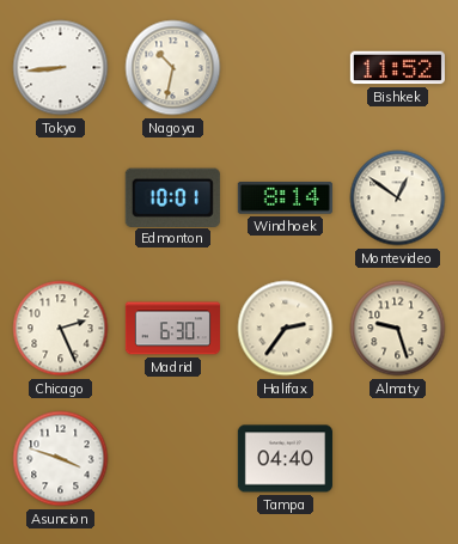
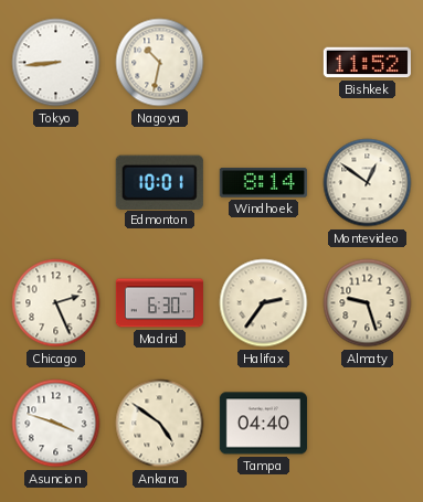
Ankara: none -> 4:51
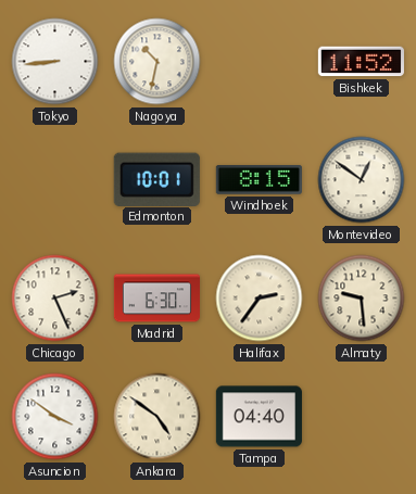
Windhoek: 8:14 -> 8:15
Almaty: 9:27 -> 9:29
Asuncion: 3:48 -> 3:51
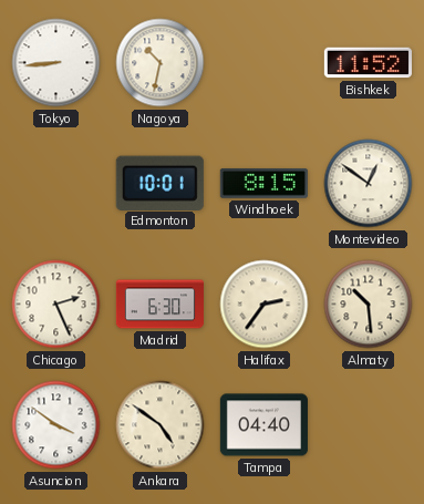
Almaty: 9:29 -> 10:29
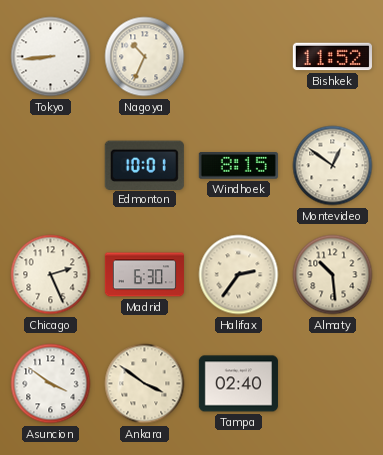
Nagoya: 10:32 -> 10:34
Ankara: 4:51 -> 3:51
Tampa: 04:40 -> 02:40
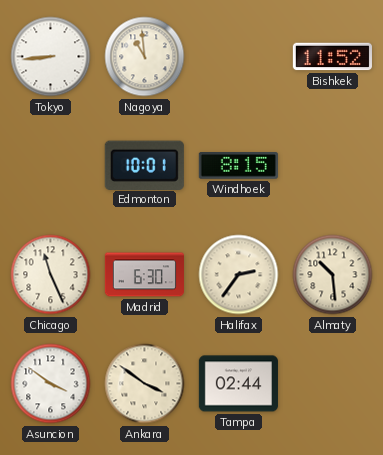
Nagoya: 10:34 -> 10:59
Montevideo: 12:51 -> none
Chicago: 2:26 -> 11:26
Tampa: 02:40 -> 02:44
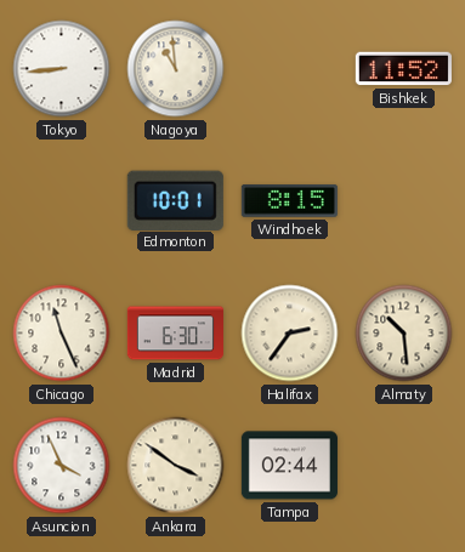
Asuncion: 3:51 -> 3:56
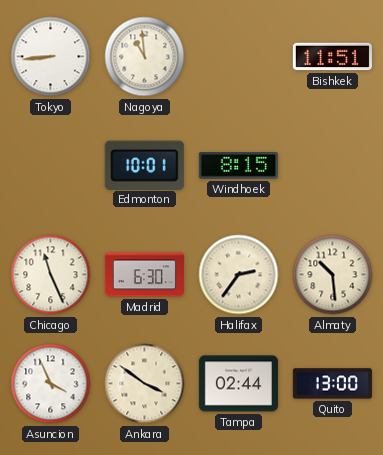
Bishkek: 11:52 -> 11:51
Quito: none -> 13:00
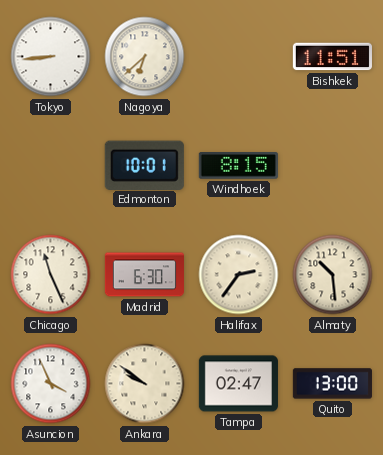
Nagoya: 10:59 -> 6:38
Ankara: 3:51 -> 9:51
Tampa: 02:44 -> 02:47
